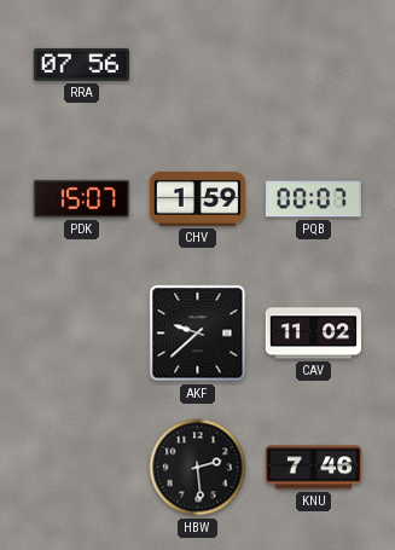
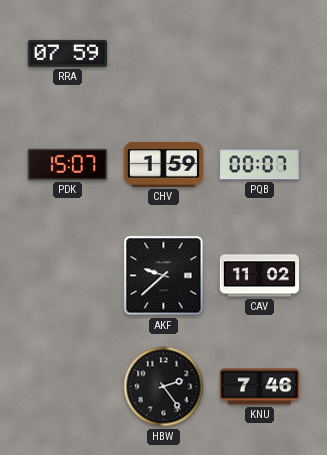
RRA: 07:56 -> 07:59
HBW: 2:29 -> 2:24
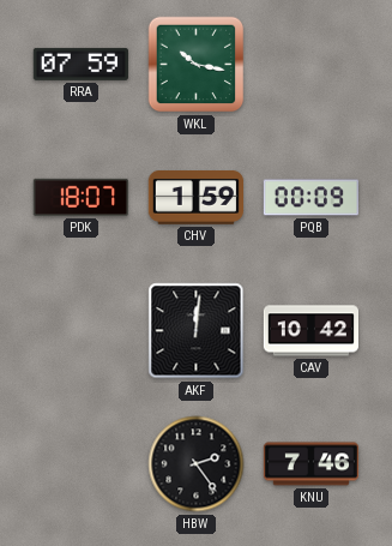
WKL: none -> 10:17
PDK: 15:07 -> 18:07
PQB: 00:07 -> 00:09
AKF: 9:38 -> 12:01
CAV: 11:02 -> 10:42
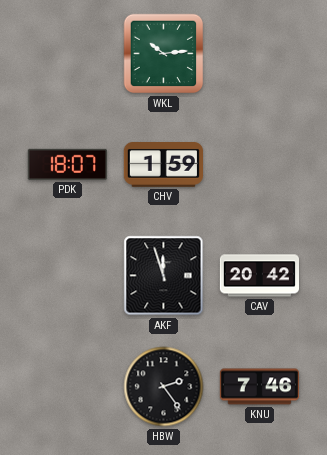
RRA: 07:59 -> none
WKL: 10:17 -> 10:14
PQB: 00:09 -> none
AKF: 12:01 -> 11:57
CAV: 10:42 -> 20:42
